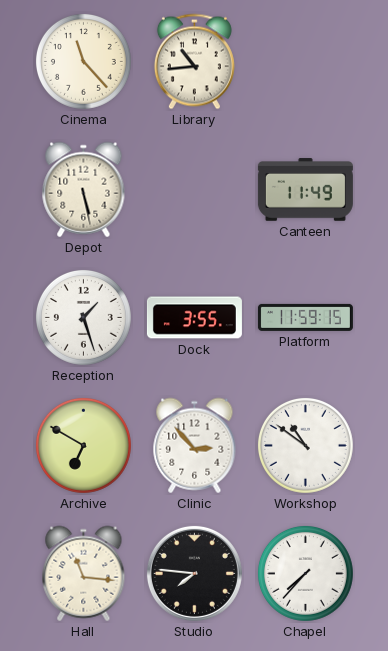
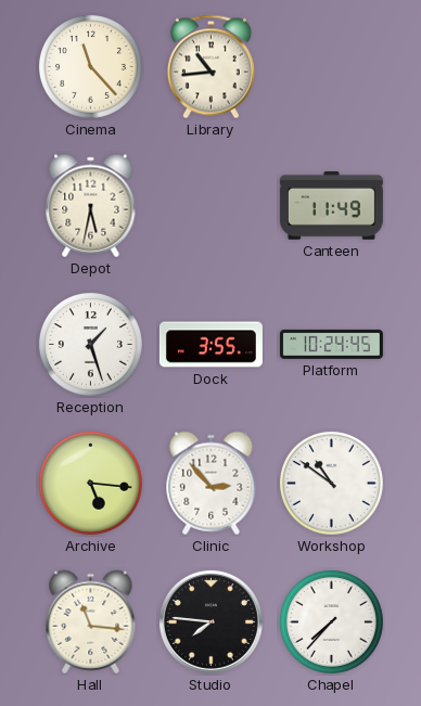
Depot: 5:28 -> 5:32
Platform: 11:59 -> 10:24
Archive: 6:50 -> 5:16
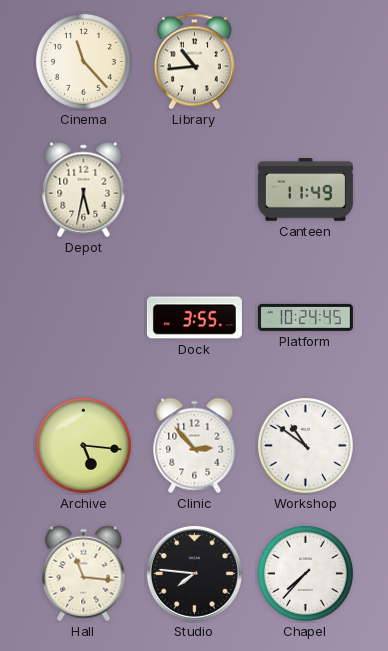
Reception: 1:27 -> none
